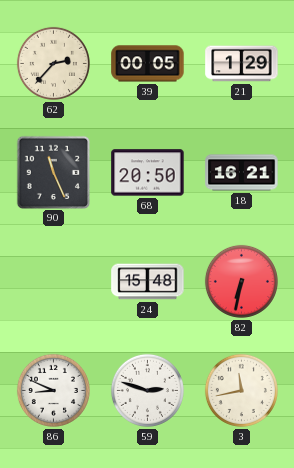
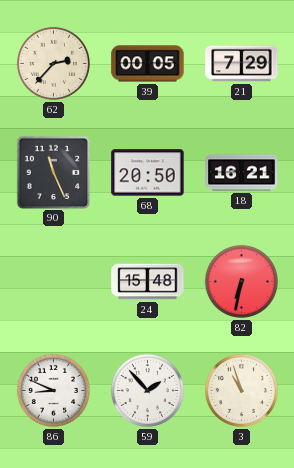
21: 1:29 -> 7:29
59: 2:48 -> 1:53
3: 11:43 -> 10:57
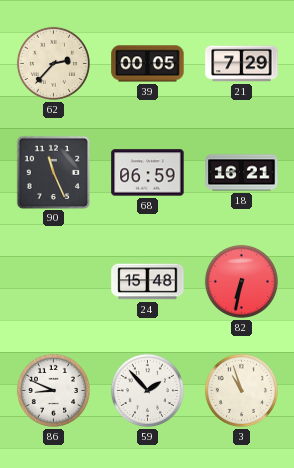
68: 20:50 -> 06:59
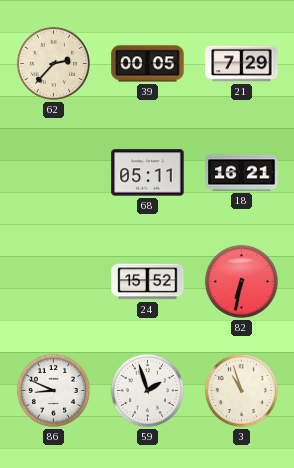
90: 11:26 -> none
68: 06:59 -> 05:11
24: 15:48 -> 15:52
59: 1:53 -> 1:57
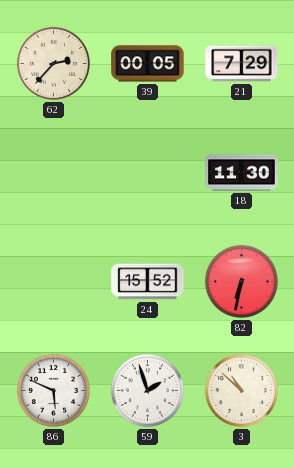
68: 05:11 -> none
18: 16:21 -> 11:30
86: 8:49 -> 5:49
3: 10:57 -> 10:52
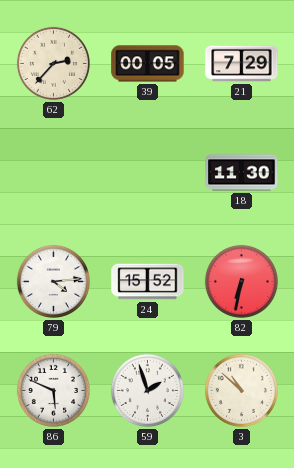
79: none -> 4:14
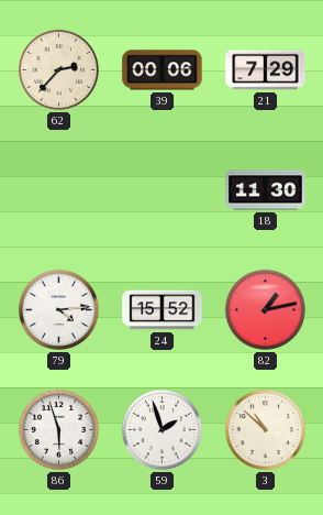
39: 00:05 -> 00:06
82: 6:32 -> 1:13
86: 5:49 -> 5:57
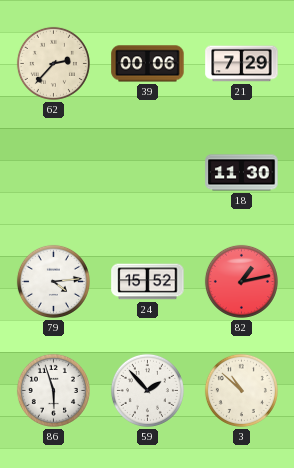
59: 1:57 -> 1:53
